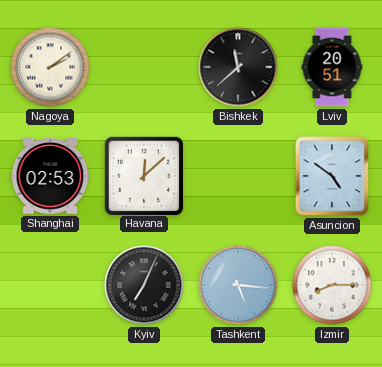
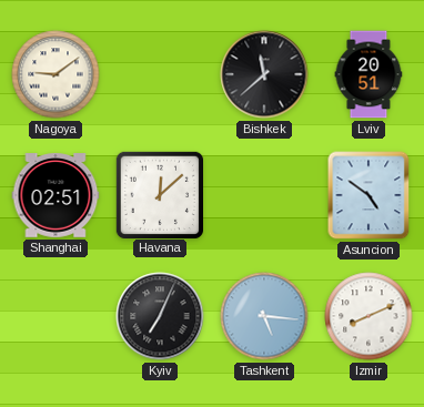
Nagoya: 2:09 -> 9:09
Shanghai: 02:53 -> 02:51
Izmir: 8:15 -> 8:11
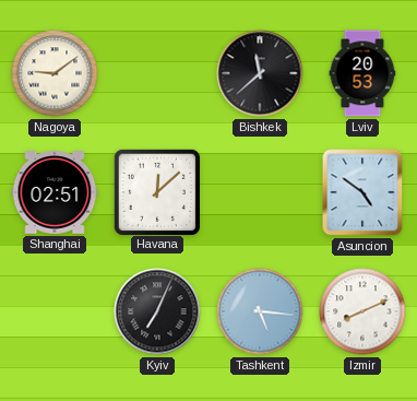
Lviv: 20:51 -> 20:53
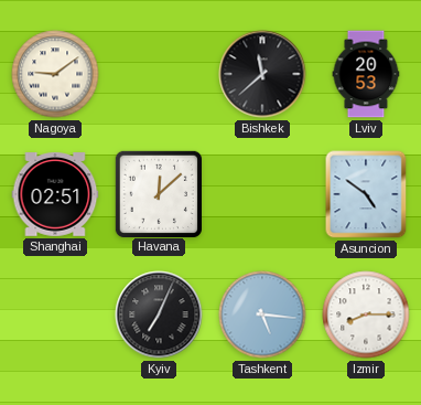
Izmir: 8:11 -> 8:15
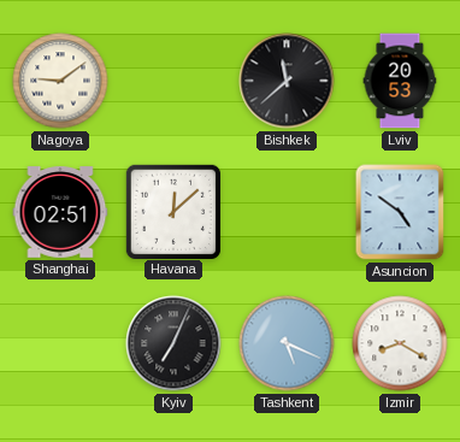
Tashkent: 5:16 -> 5:19
Izmir: 8:15 -> 8:20
